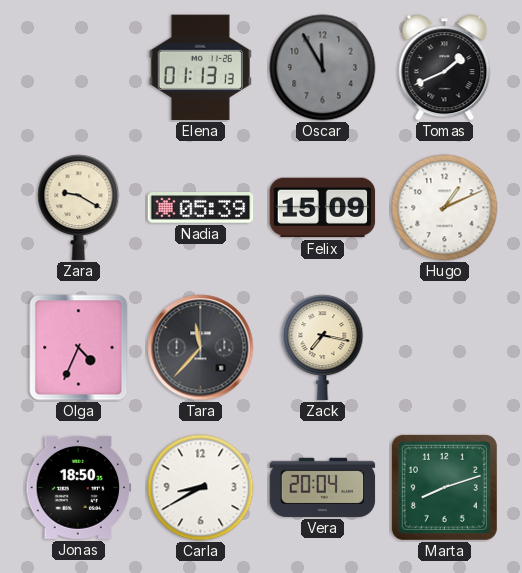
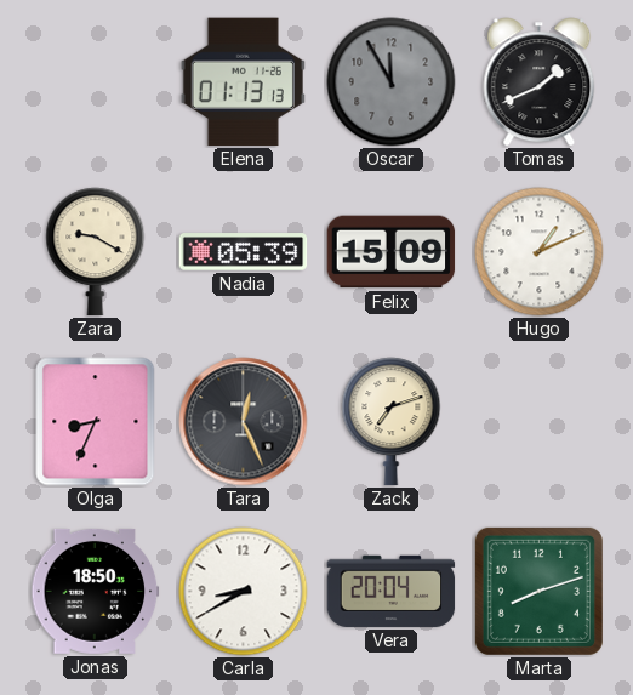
Olga: 4:34 -> 8:34
Tara: 11:37 -> 12:26
Zack: 7:17 -> 7:12
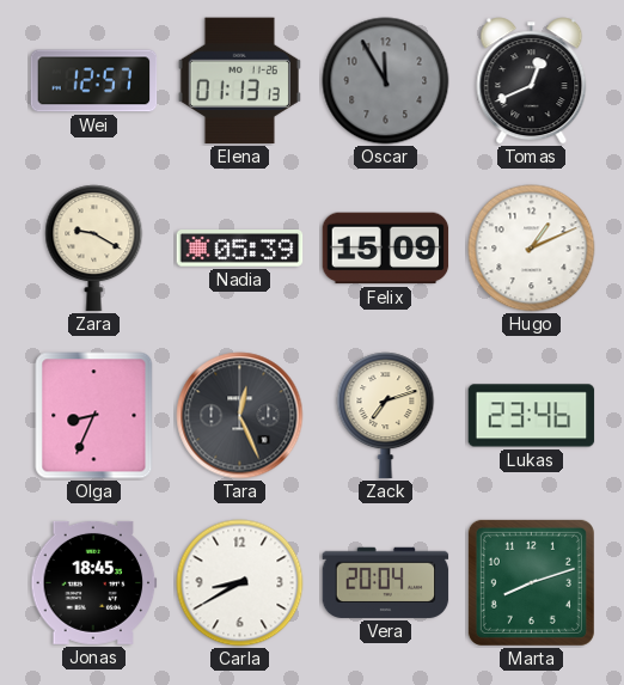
Wei: none -> 12:57
Tomas: 1:41 -> 12:41
Lukas: none -> 23:46
Jonas: 18:50 -> 18:45
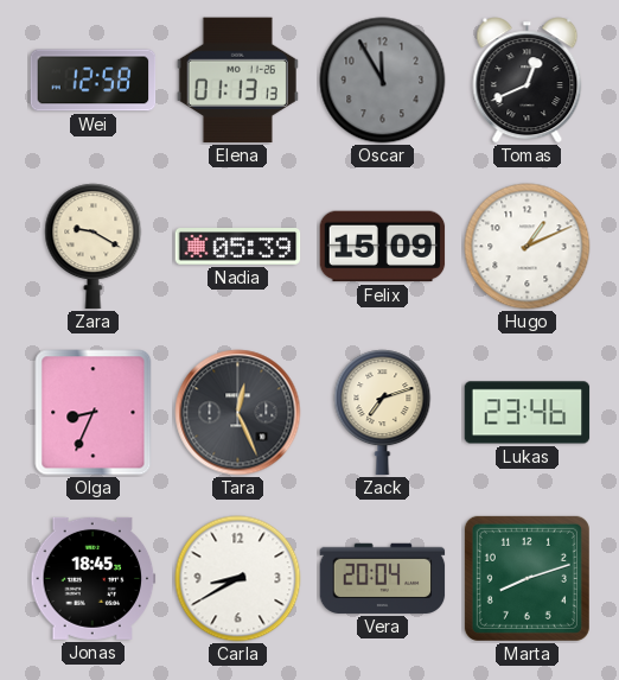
Wei: 12:57 -> 12:58
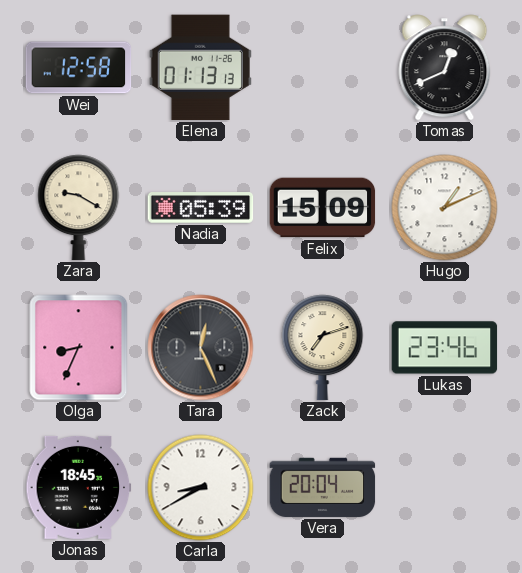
Oscar: 11:55 -> none
Marta: 8:12 -> none
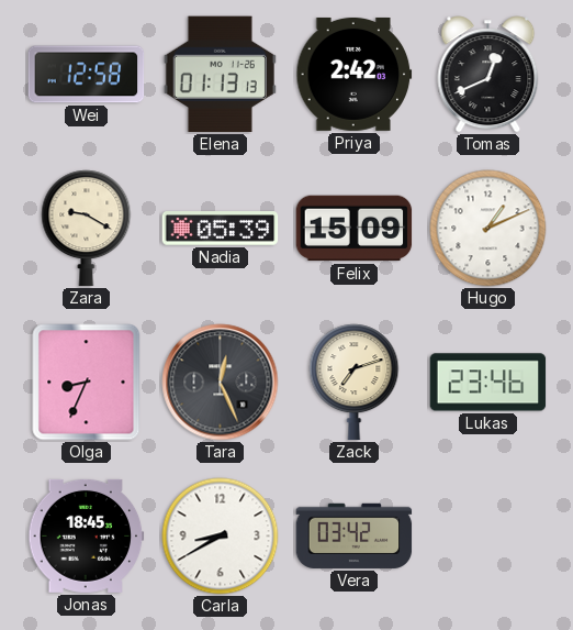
Priya: none -> 2:42
Vera: 20:04 -> 03:42
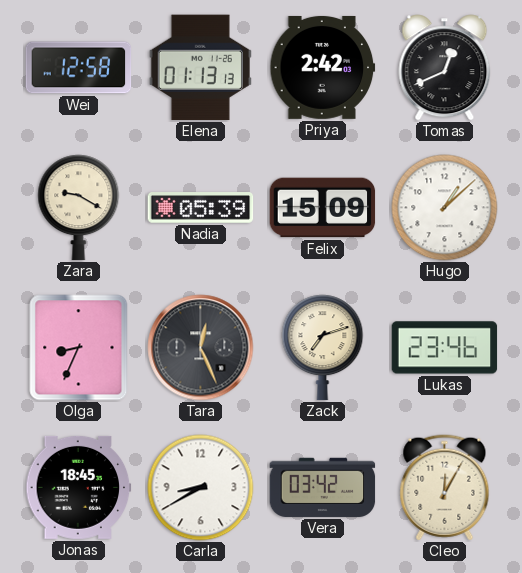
Hugo: 1:11 -> 1:08
Cleo: none -> 12:05
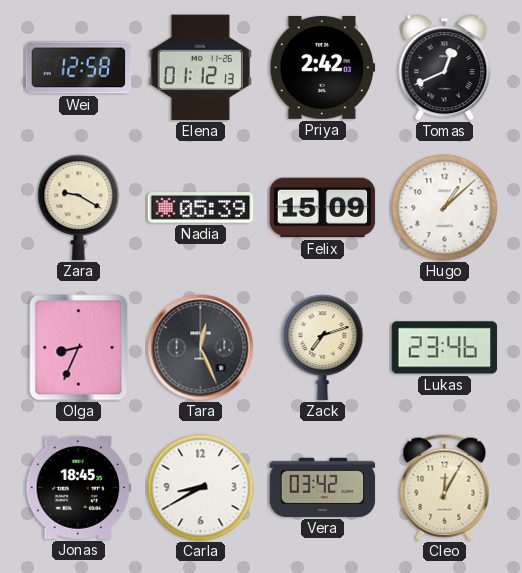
Elena: 01:13 -> 01:12
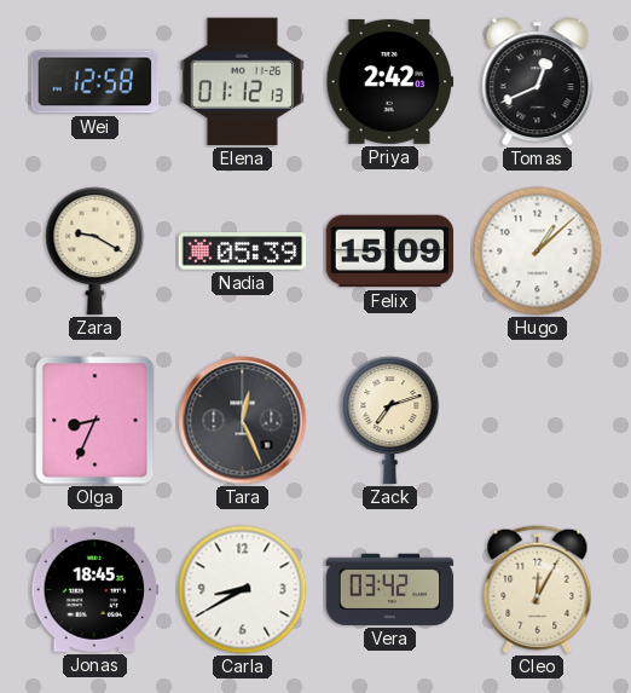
Lukas: 23:46 -> none
